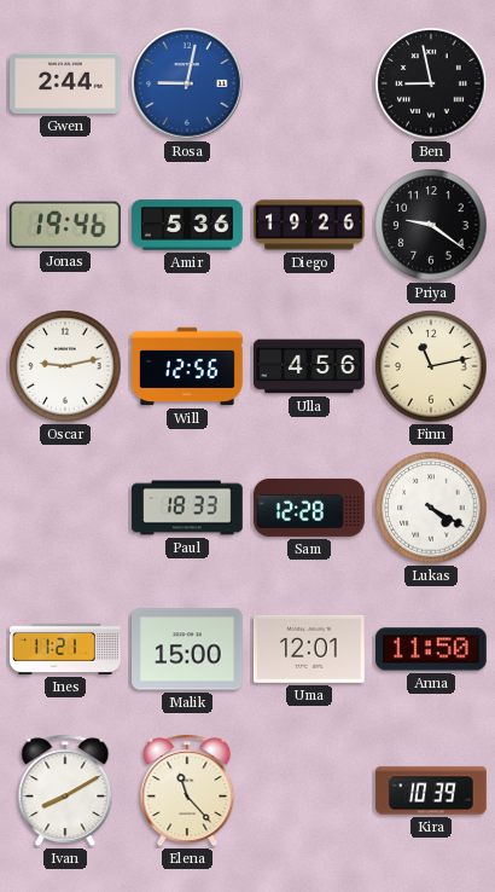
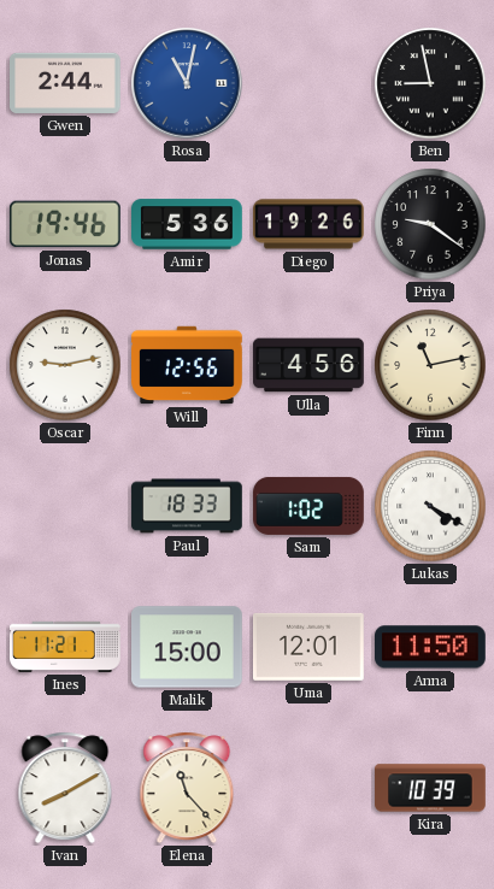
Rosa: 9:02 -> 11:02
Sam: 12:28 -> 1:02
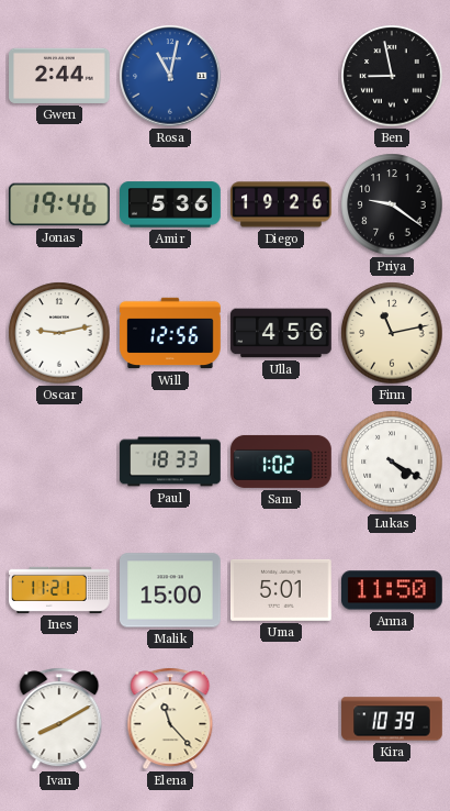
Uma: 12:01 -> 5:01
